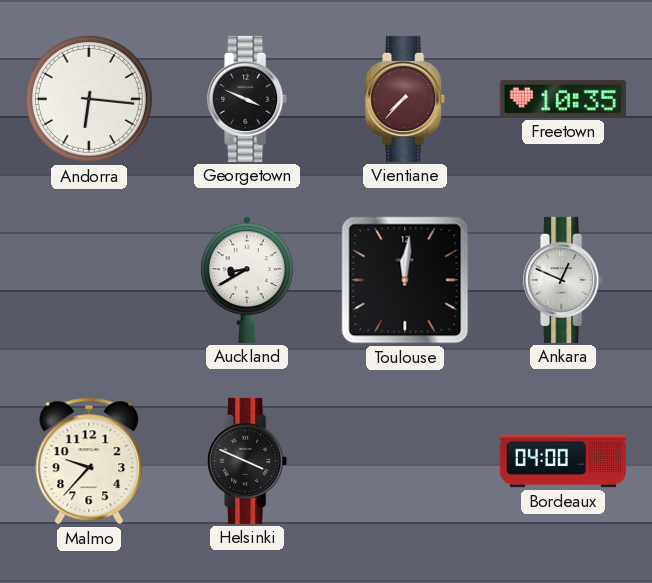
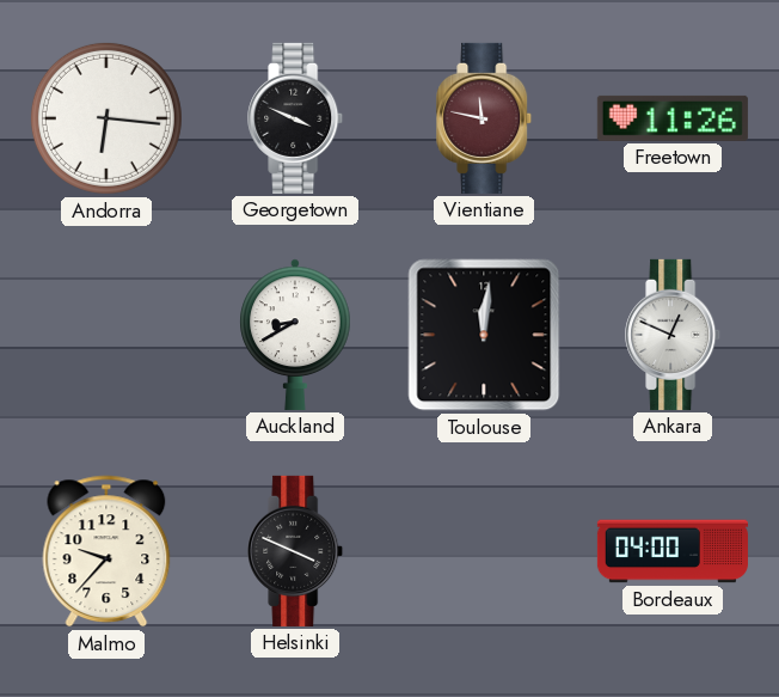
Vientiane: 7:37 -> 11:47
Freetown: 10:35 -> 11:26
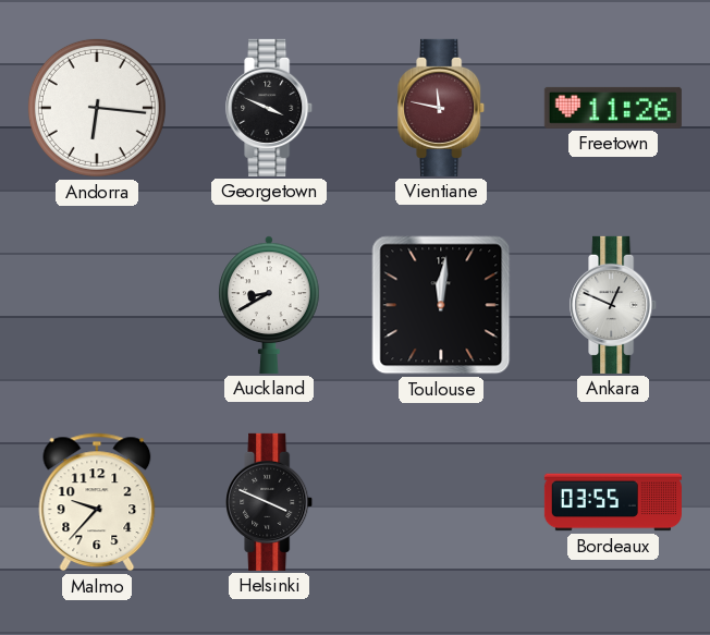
Bordeaux: 04:00 -> 03:55
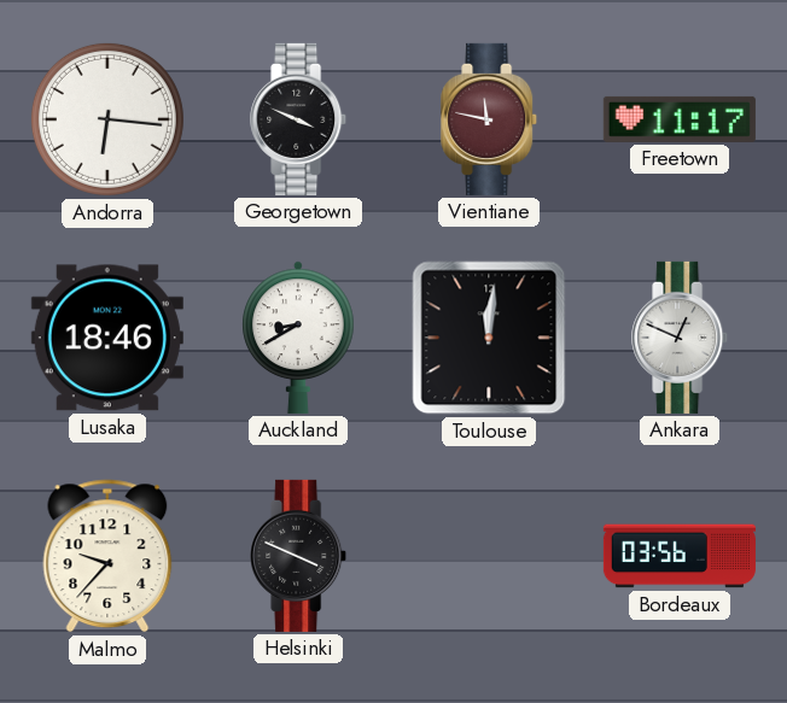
Freetown: 11:26 -> 11:17
Lusaka: none -> 18:46
Bordeaux: 03:55 -> 03:56
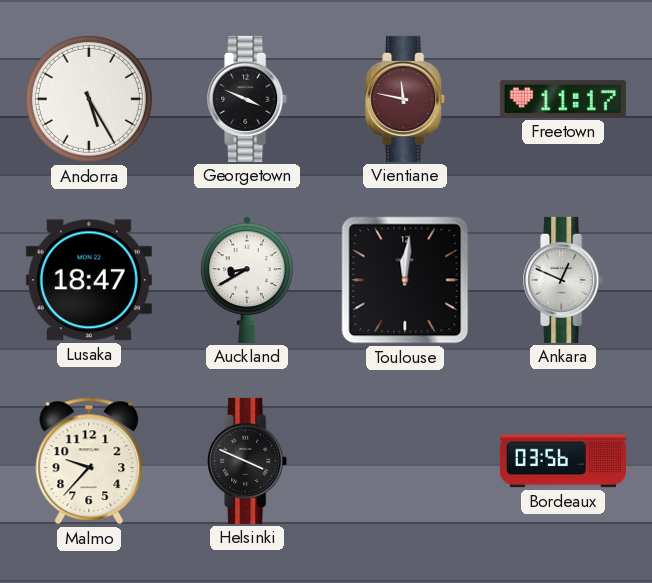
Andorra: 6:16 -> 5:25
Lusaka: 18:46 -> 18:47
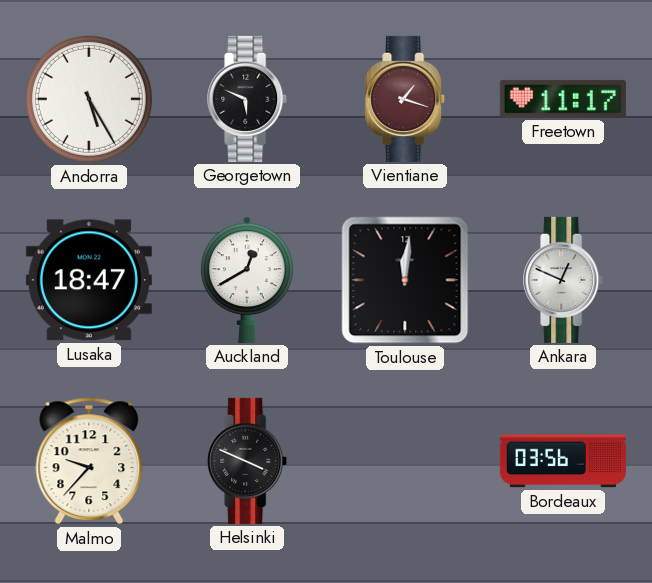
Georgetown: 3:49 -> 5:49
Vientiane: 11:47 -> 1:18
Auckland: 8:40 -> 12:40
